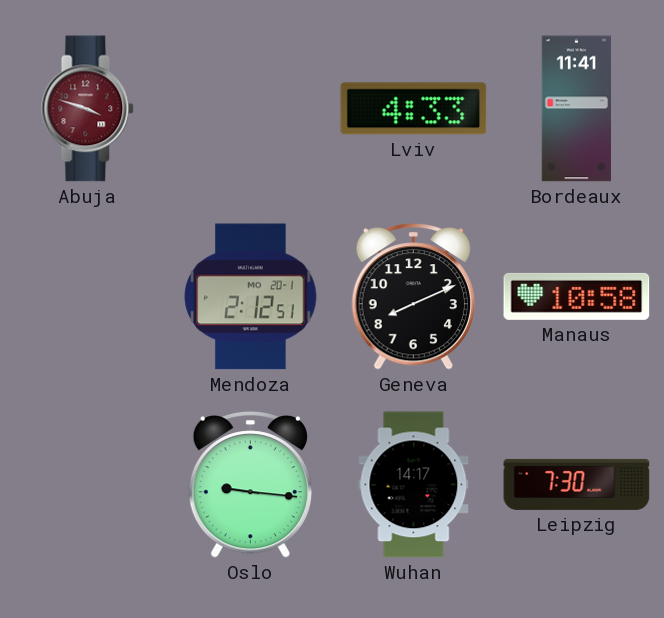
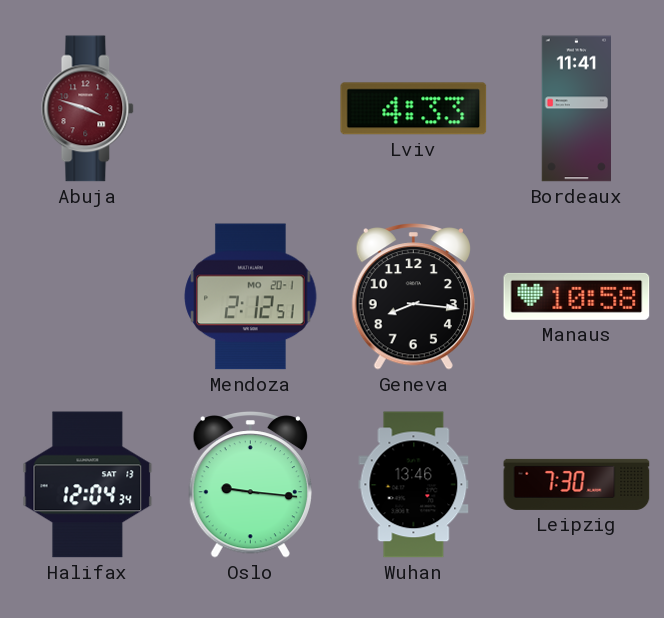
Geneva: 8:11 -> 8:16
Halifax: none -> 12:04
Wuhan: 14:17 -> 13:46
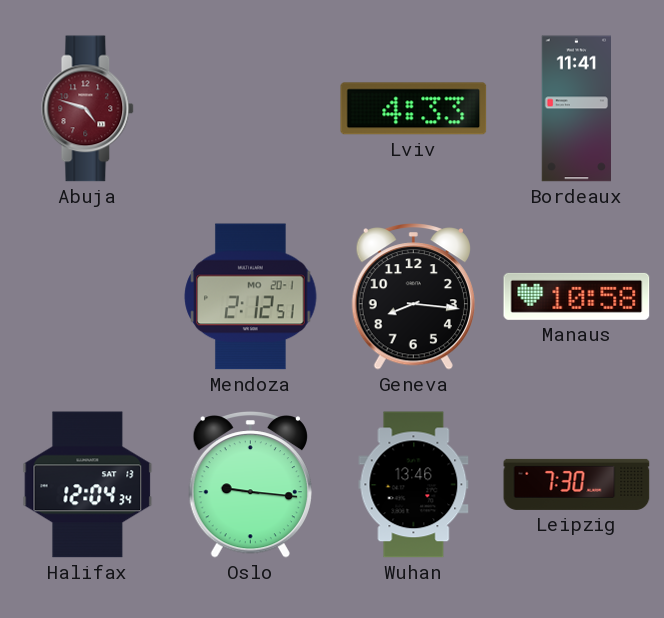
Abuja: 3:48 -> 4:48
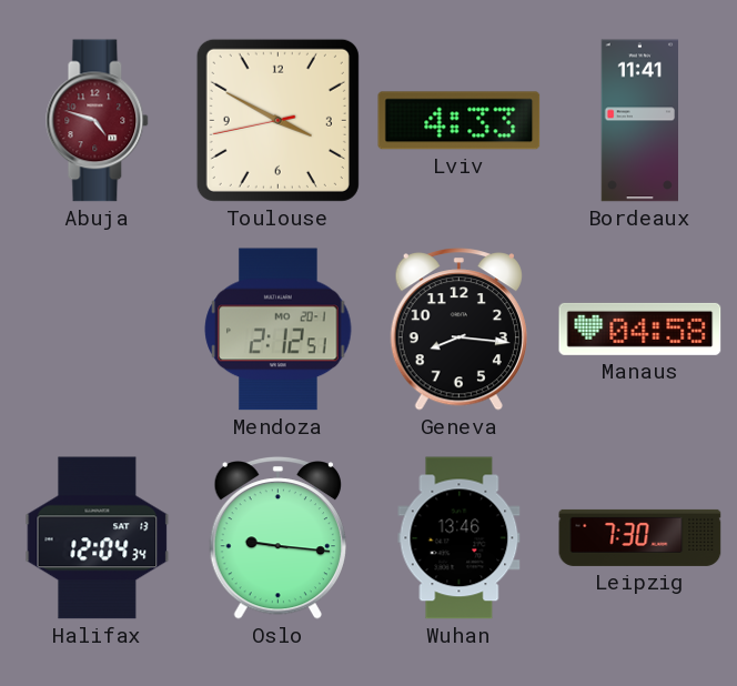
Toulouse: none -> 3:49
Manaus: 10:58 -> 04:58
